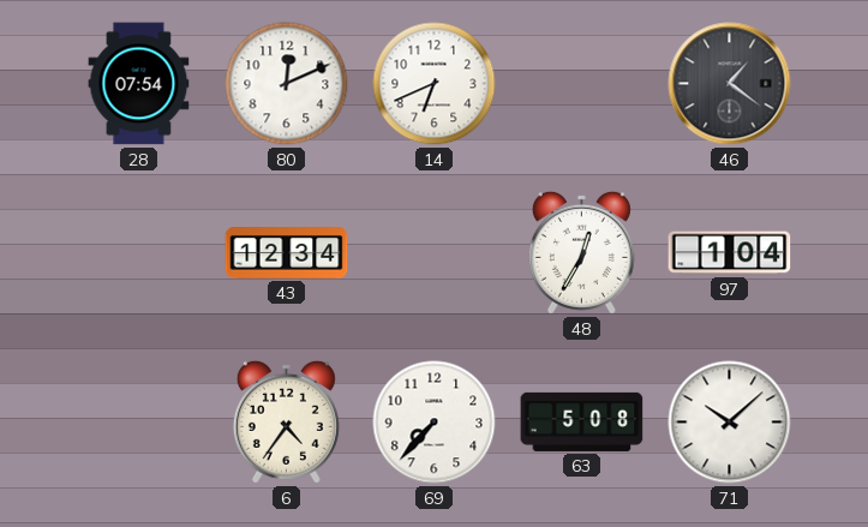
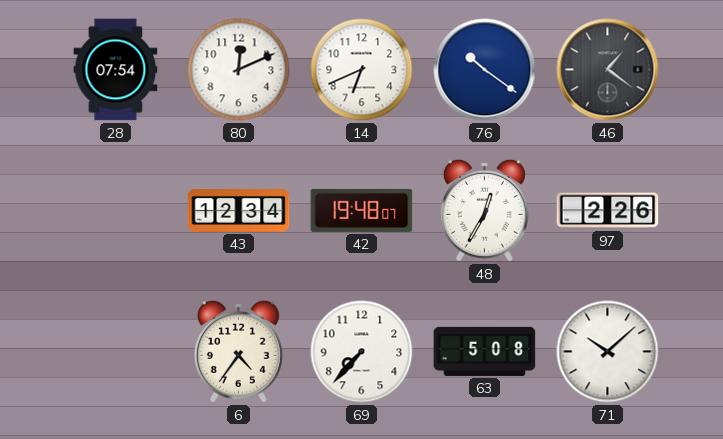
76: none -> 10:21
42: none -> 19:48
97: 1:04 -> 2:26
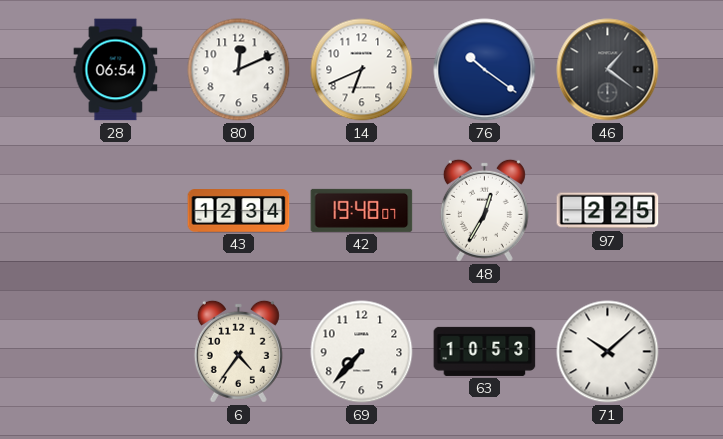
28: 07:54 -> 06:54
97: 2:26 -> 2:25
63: 5:08 -> 10:53
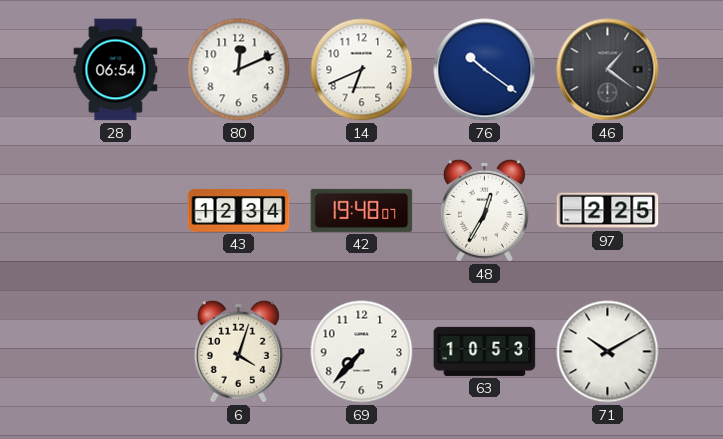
6: 4:36 -> 4:03
71: 10:08 -> 10:10
